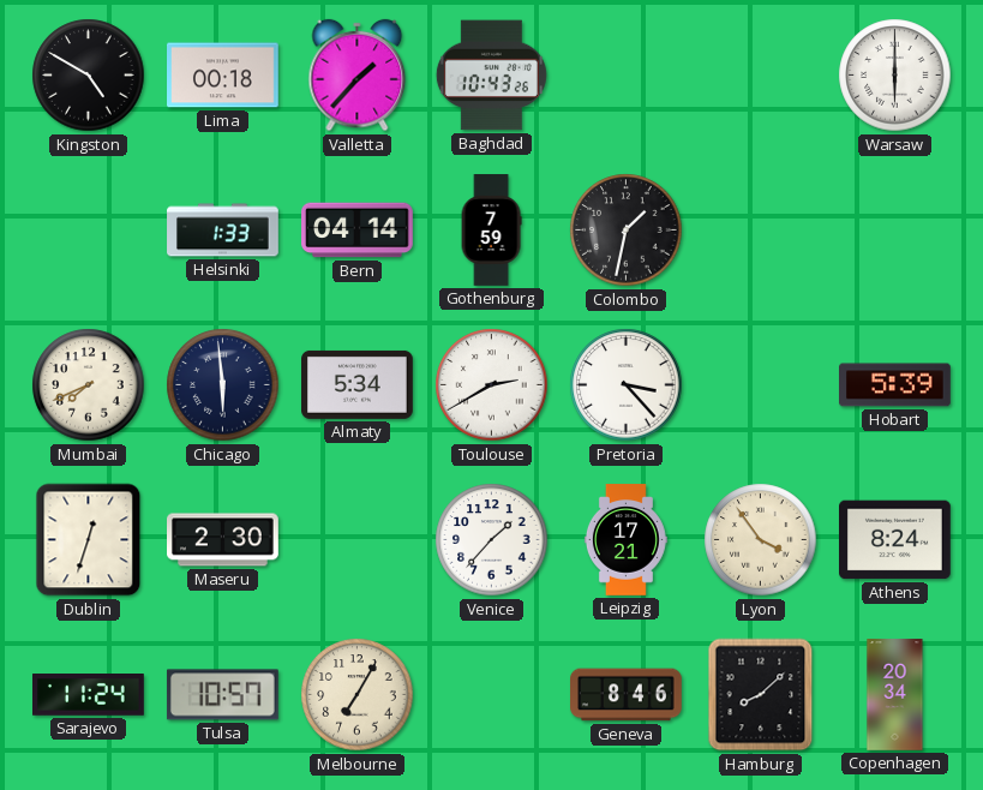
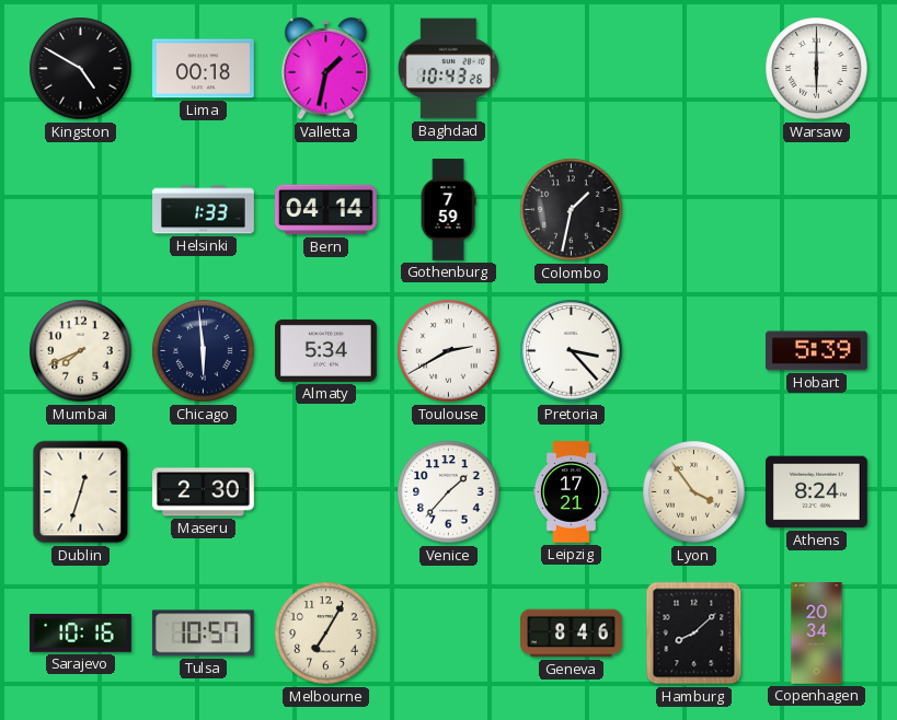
Valletta: 1:37 -> 1:32
Sarajevo: 11:24 -> 10:16
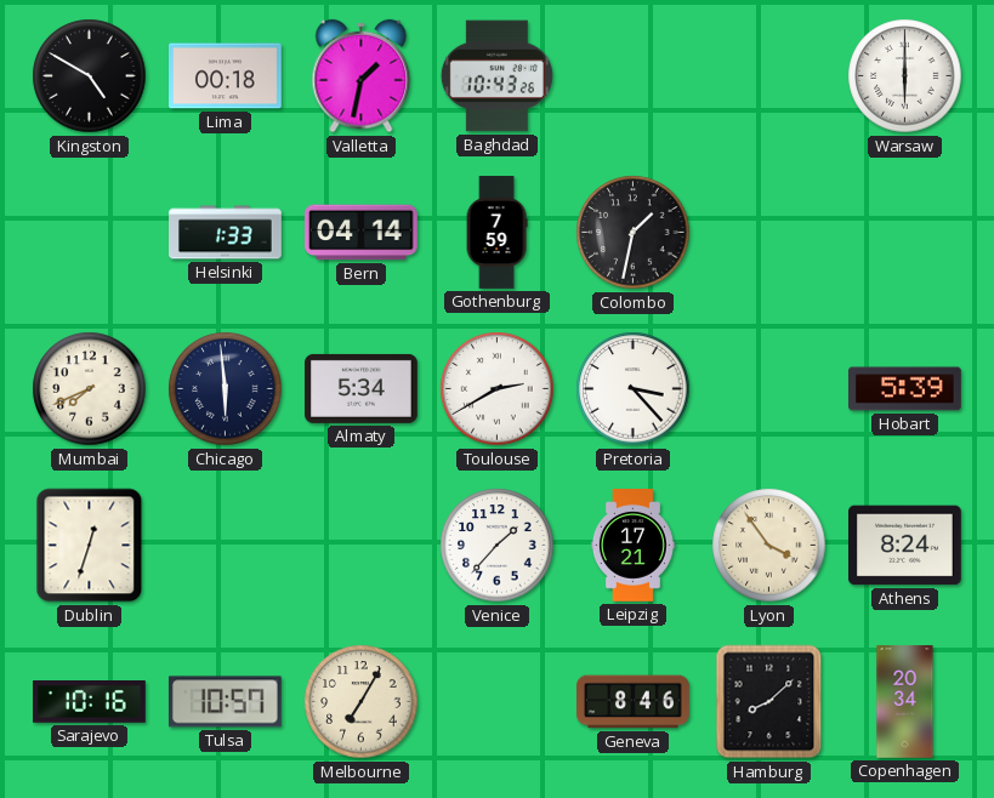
Maseru: 2:30 -> none
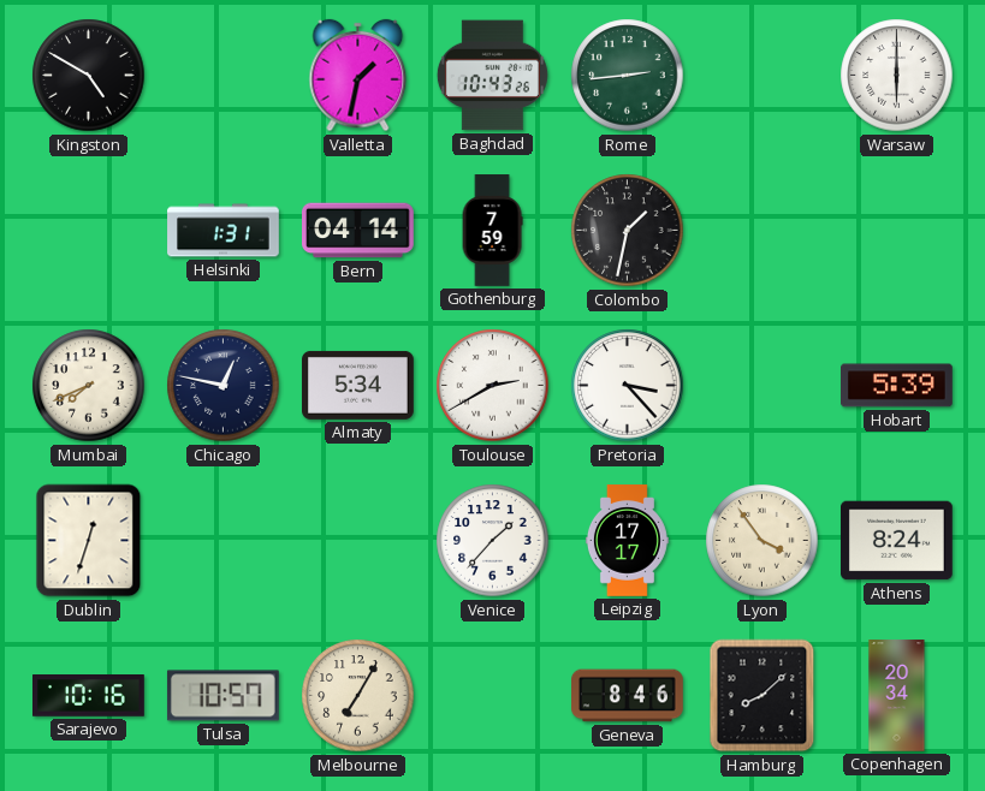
Lima: 00:18 -> none
Rome: none -> 2:44
Helsinki: 1:33 -> 1:31
Chicago: 5:59 -> 12:47
Leipzig: 17:21 -> 17:17
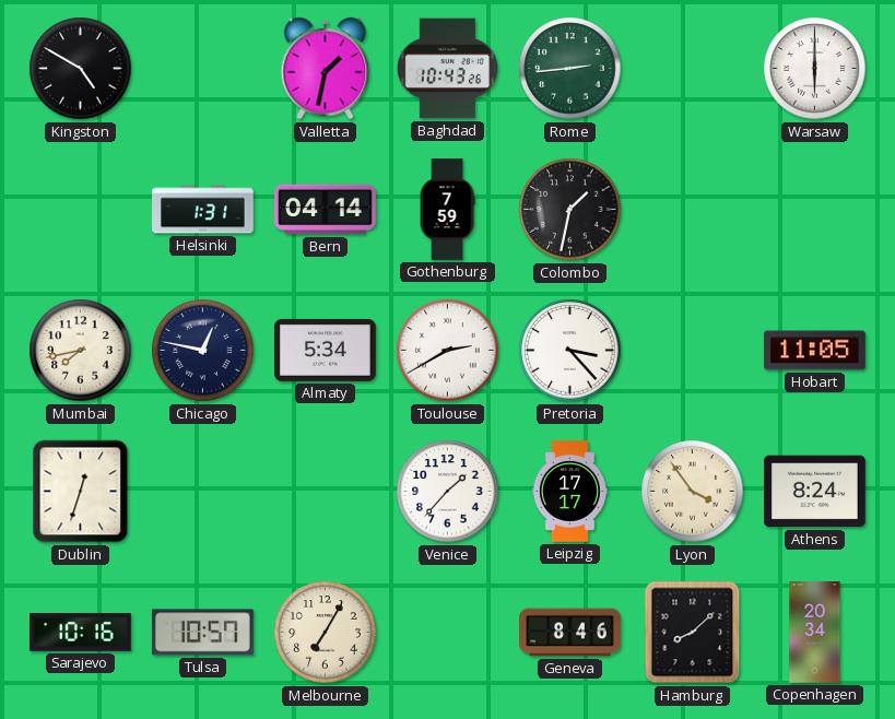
Mumbai: 7:41 -> 7:43
Hobart: 5:39 -> 11:05
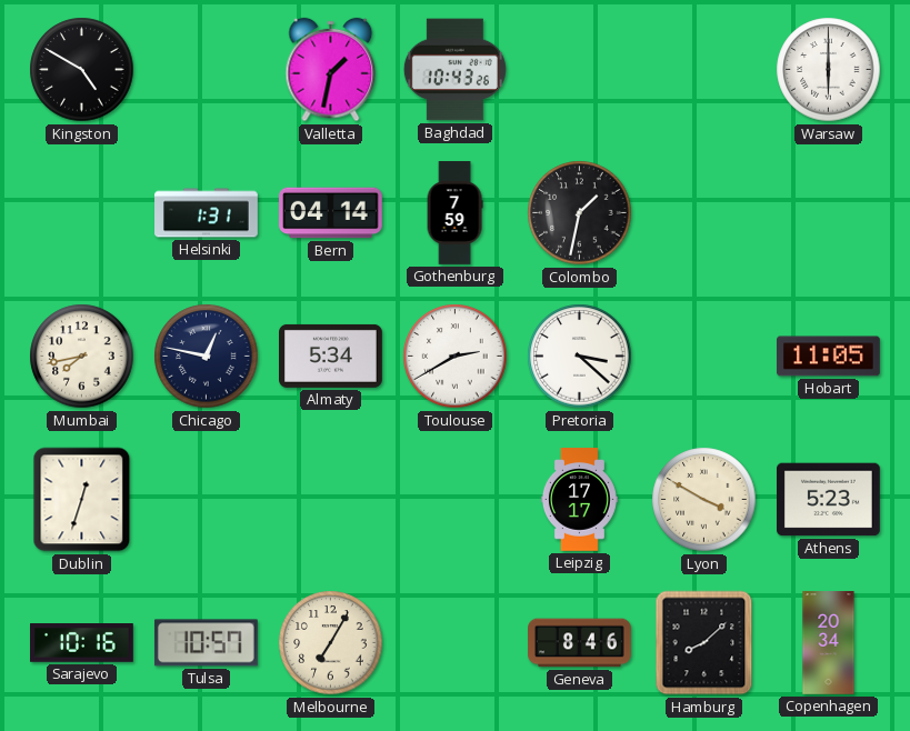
Rome: 2:44 -> none
Pretoria: 3:23 -> 3:22
Venice: 1:37 -> none
Lyon: 3:54 -> 3:50
Athens: 8:24 -> 5:23
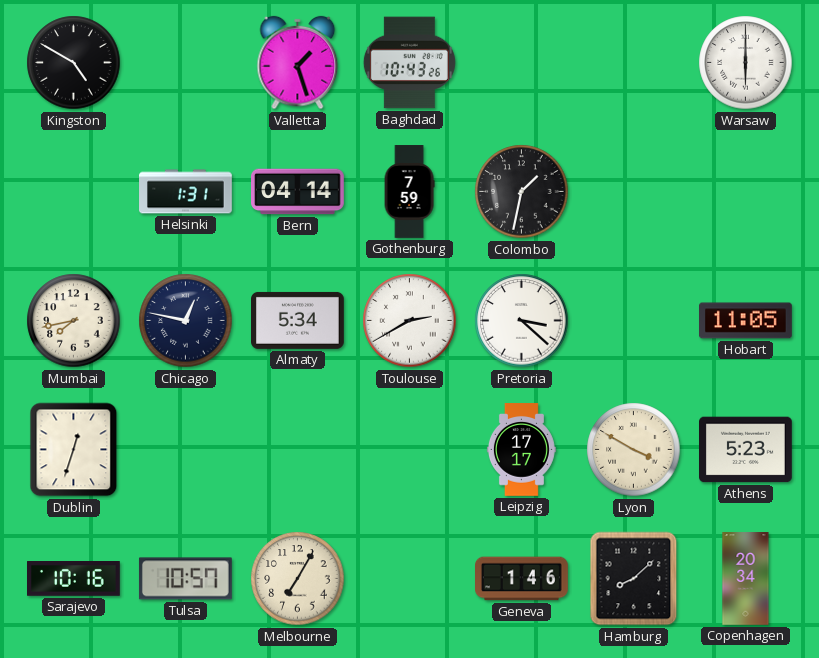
Valletta: 1:32 -> 1:27
Geneva: 8:46 -> 1:46
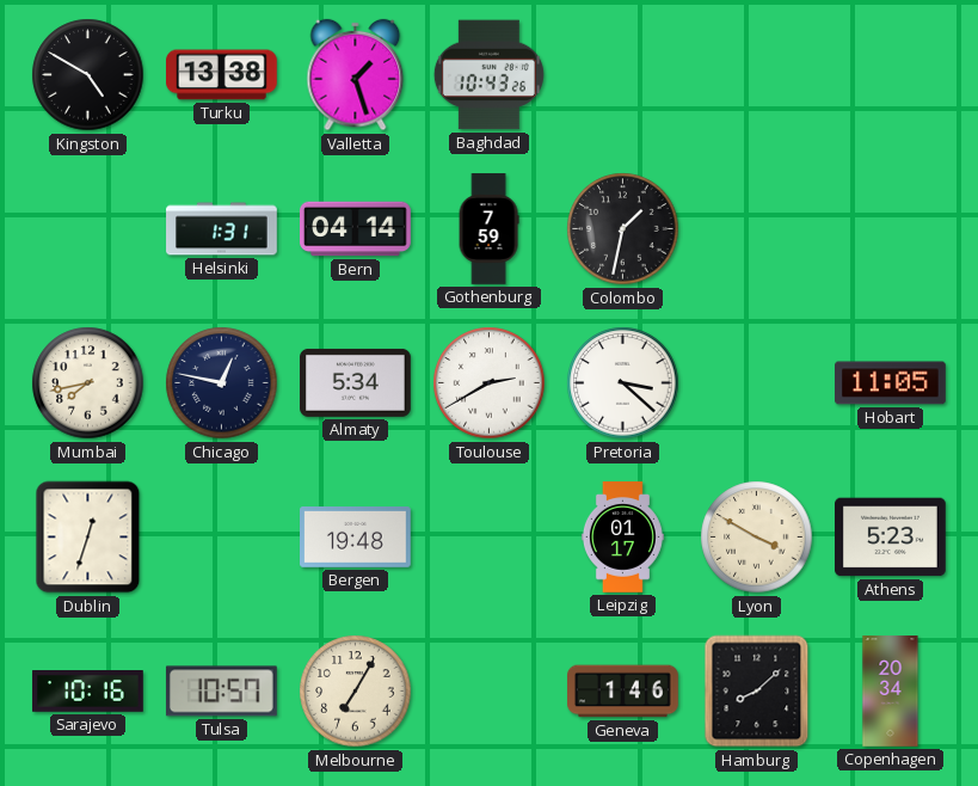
Turku: none -> 13:38
Warsaw: 6:00 -> none
Bergen: none -> 19:48
Leipzig: 17:17 -> 01:17
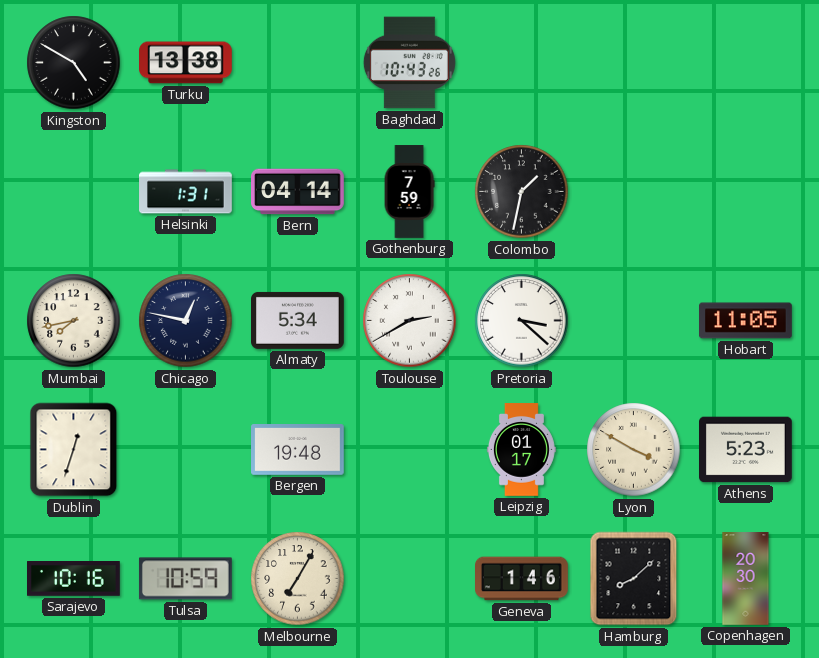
Valletta: 1:27 -> none
Tulsa: 10:57 -> 10:59
Copenhagen: 20:34 -> 20:30
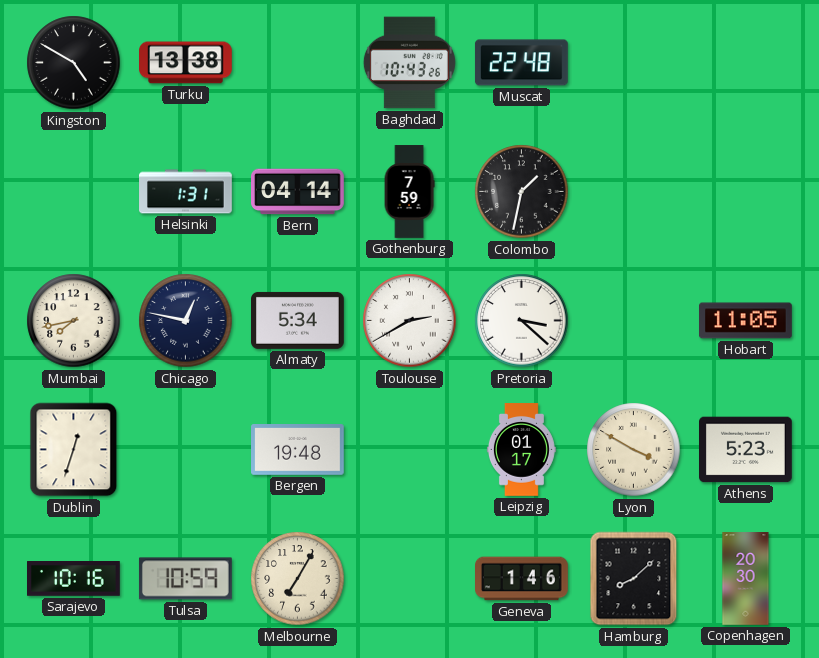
Muscat: none -> 22:48
